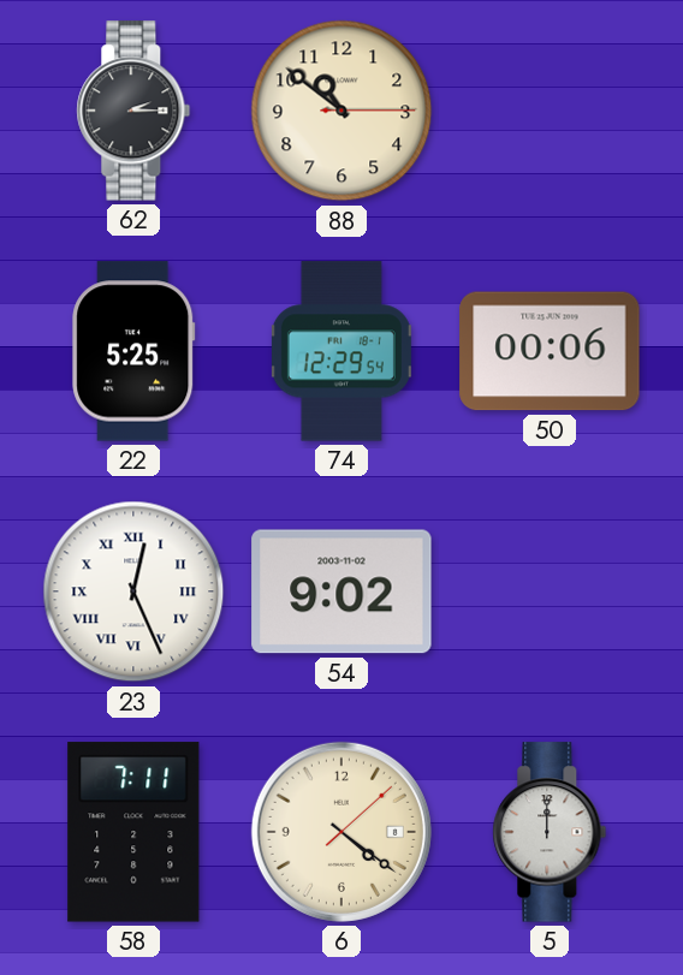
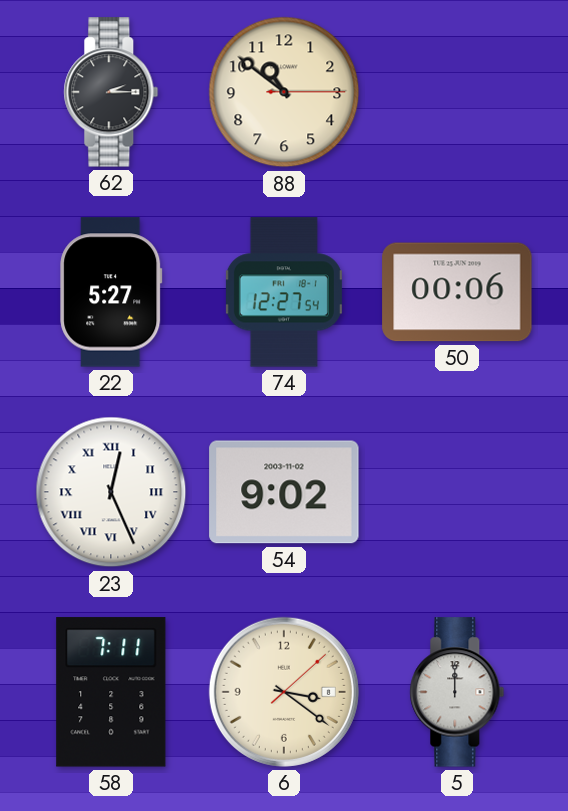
22: 5:25 -> 5:27
74: 12:29 -> 12:27
6: 4:21 -> 3:21
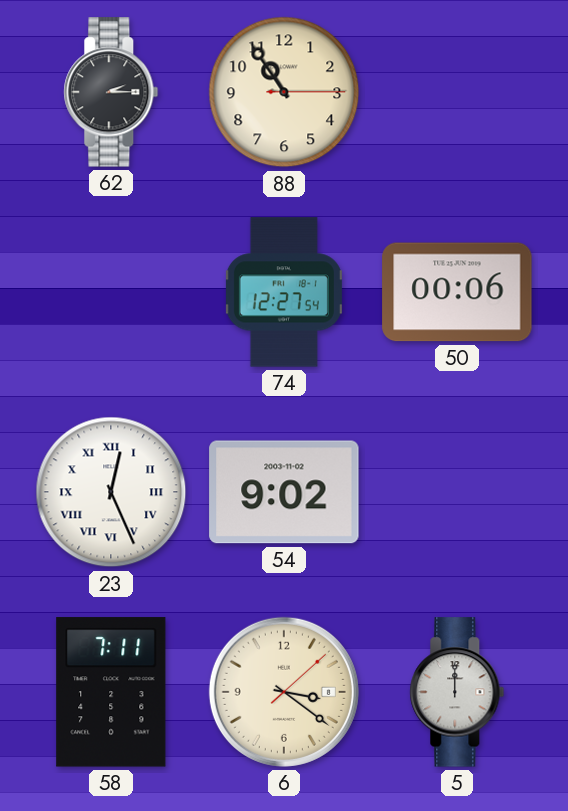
88: 10:51 -> 10:54
22: 5:27 -> none
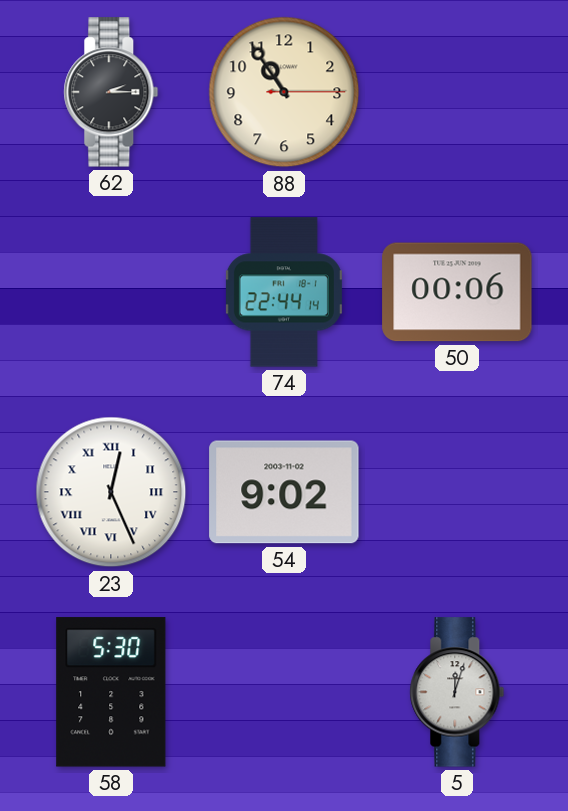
74: 12:27 -> 22:44
58: 7:11 -> 5:30
6: 3:21 -> none
5: 12:00 -> 12:03
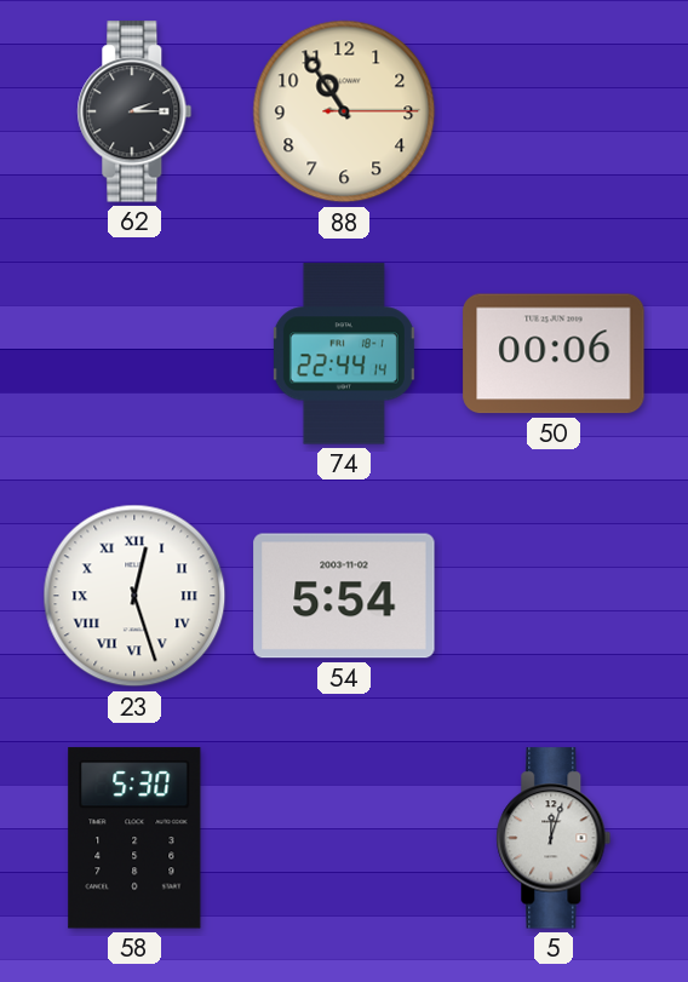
23: 12:26 -> 12:27
54: 9:02 -> 5:54
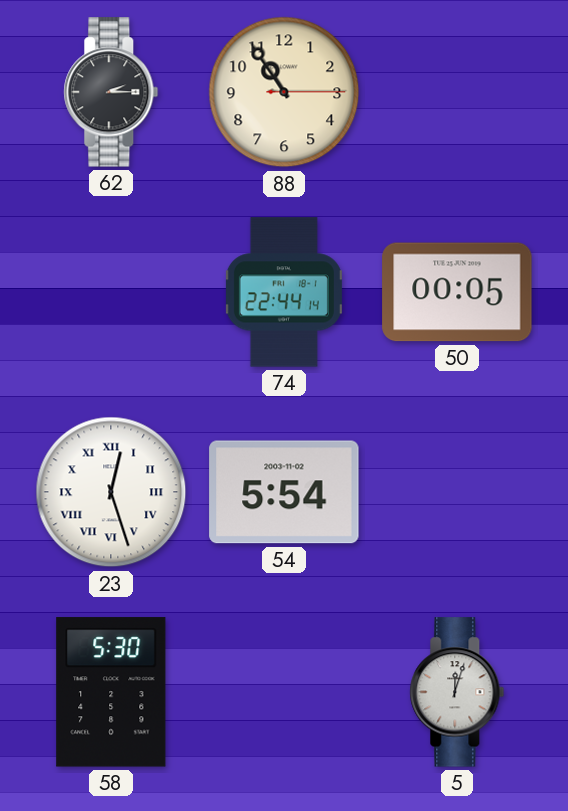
50: 00:06 -> 00:05
